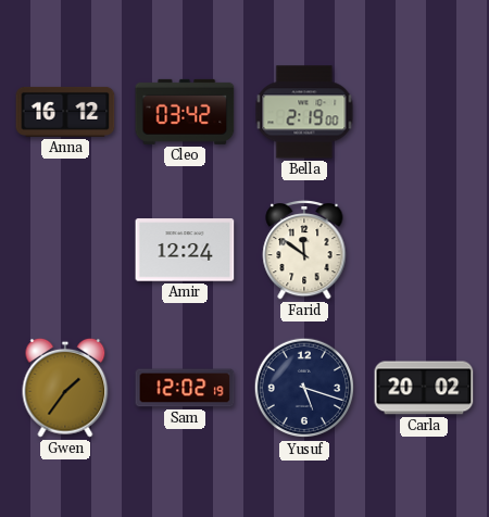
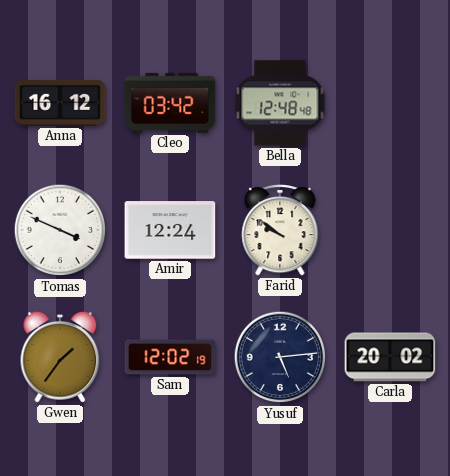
Bella: 2:19 -> 12:48
Tomas: none -> 3:49
Farid: 11:51 -> 9:51
Yusuf: 5:18 -> 5:14
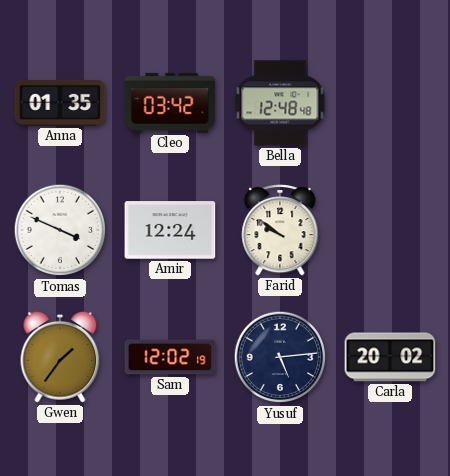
Anna: 16:12 -> 01:35
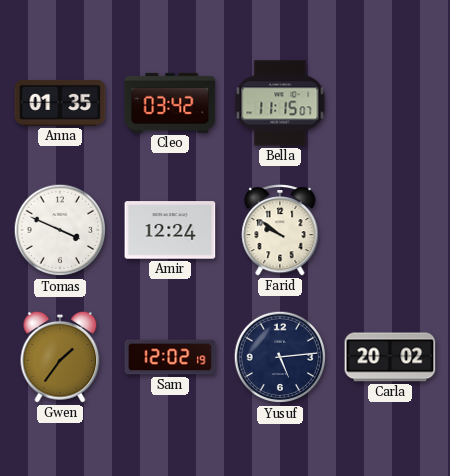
Bella: 12:48 -> 11:15
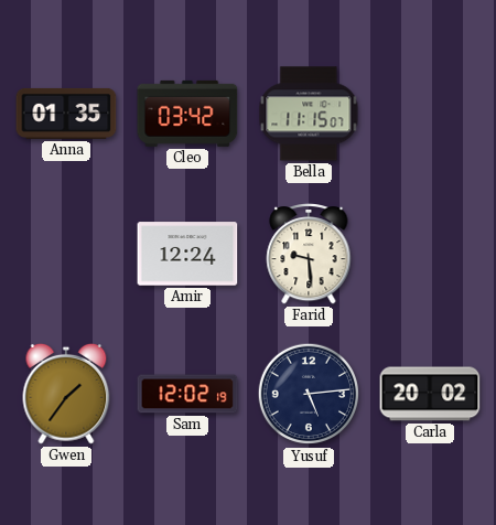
Tomas: 3:49 -> none
Farid: 9:51 -> 9:29
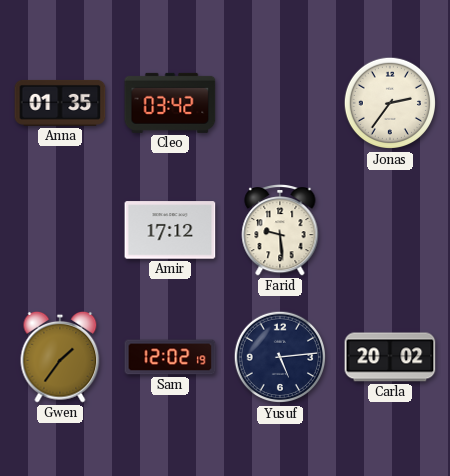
Bella: 11:15 -> none
Jonas: none -> 2:36
Amir: 12:24 -> 17:12
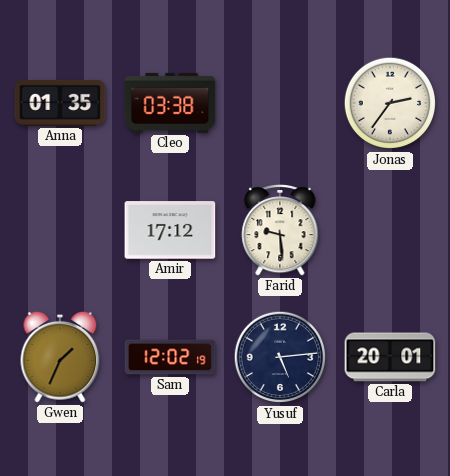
Cleo: 03:42 -> 03:38
Gwen: 1:36 -> 1:34
Carla: 20:02 -> 20:01
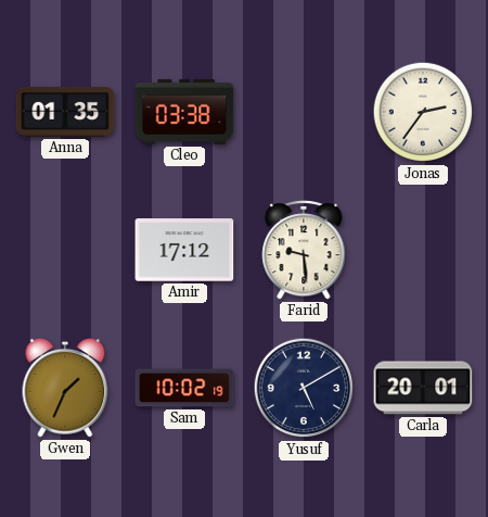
Sam: 12:02 -> 10:02
Yusuf: 5:14 -> 5:10
